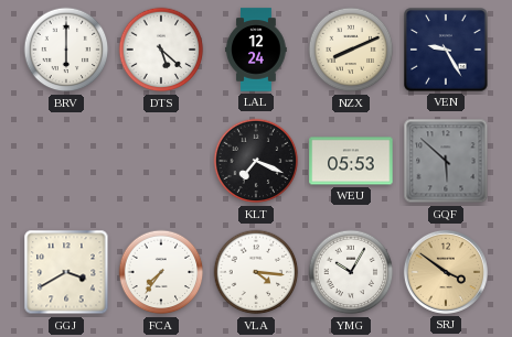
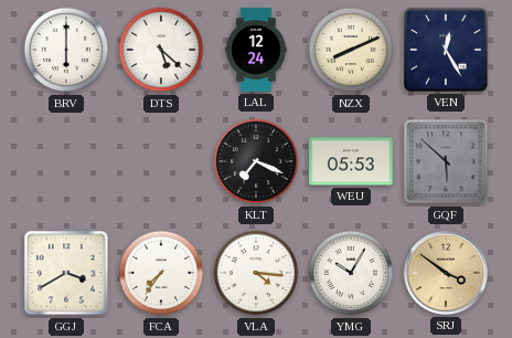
VEN: 9:25 -> 12:25
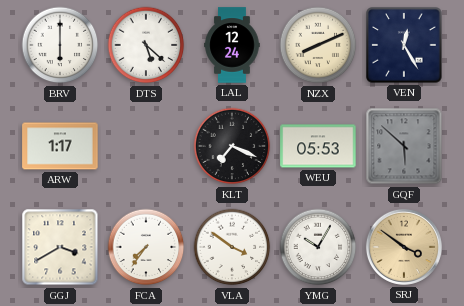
ARW: none -> 1:17
VLA: 4:16 -> 3:51
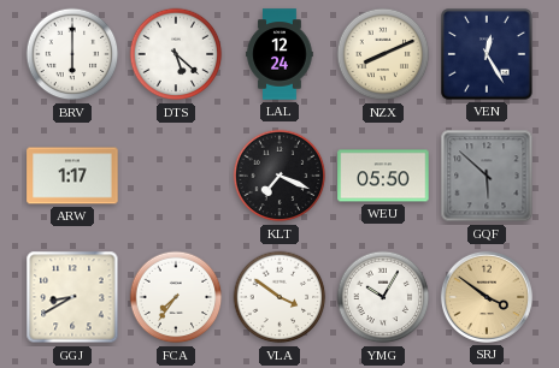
WEU: 05:53 -> 05:50
GGJ: 3:40 -> 8:40
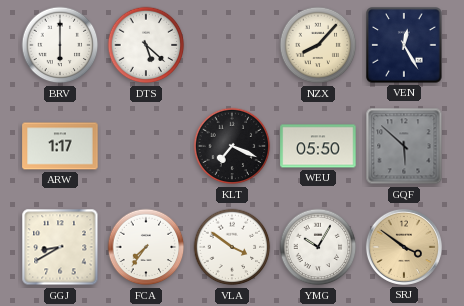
LAL: 12:24 -> none
NZX: 8:11 -> 8:07
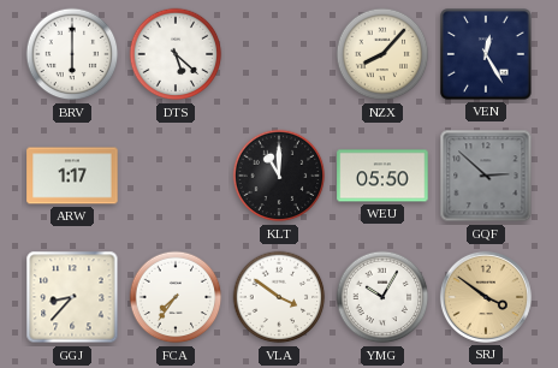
KLT: 7:19 -> 11:00
GQF: 5:52 -> 2:52
GGJ: 8:40 -> 8:37
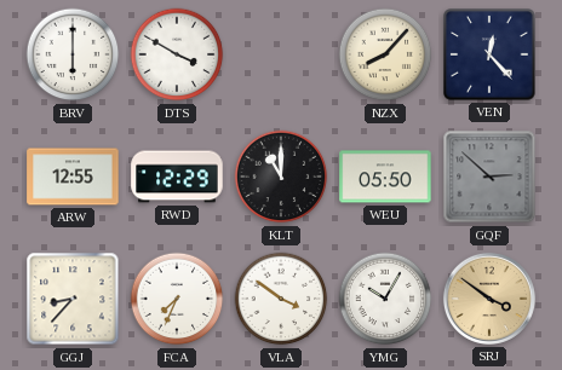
DTS: 5:22 -> 3:50
VEN: 12:25 -> 12:23
ARW: 1:17 -> 12:55
RWD: none -> 12:29
FCA: 7:36 -> 7:34
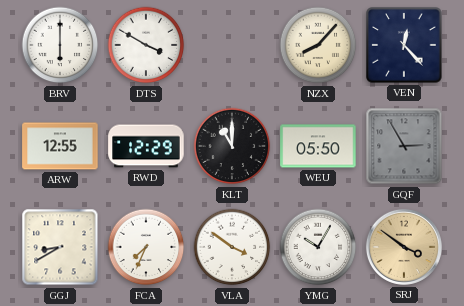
GQF: 2:52 -> 2:55
GGJ: 8:37 -> 8:40
